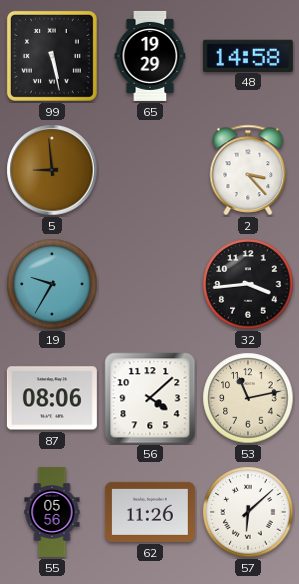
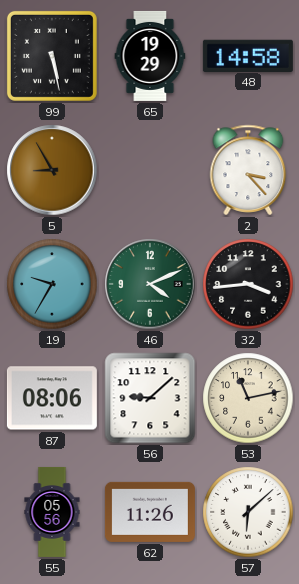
5: 8:59 -> 8:55
46: none -> 4:11
56: 4:08 -> 9:08
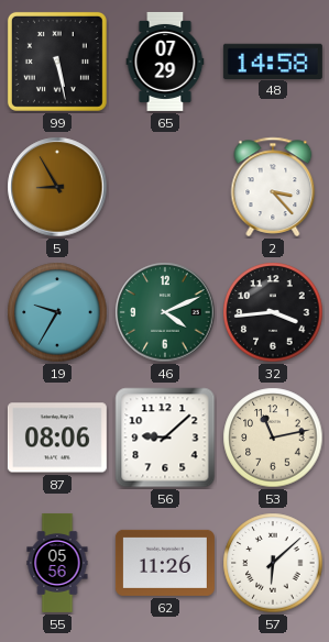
65: 19:29 -> 07:29
